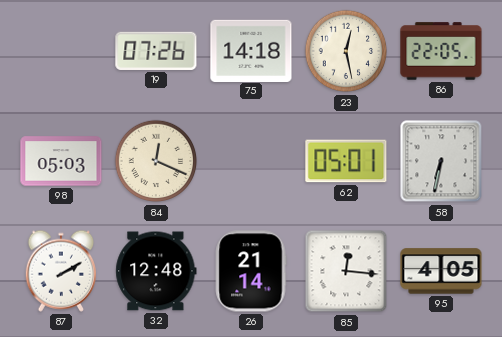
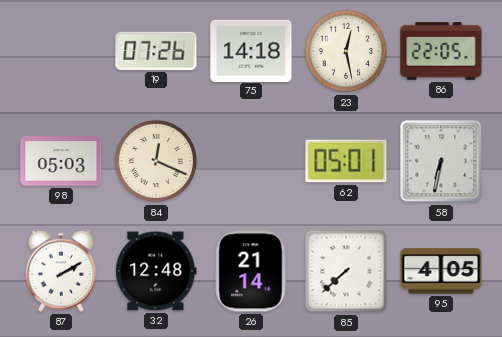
85: 12:16 -> 7:38
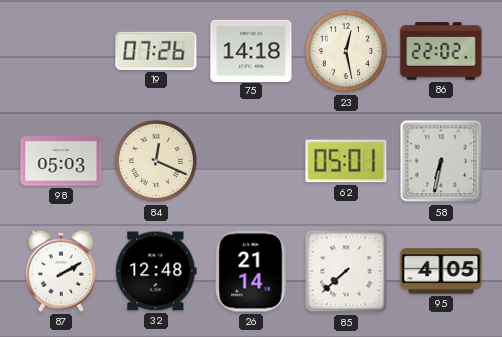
86: 22:05 -> 22:02
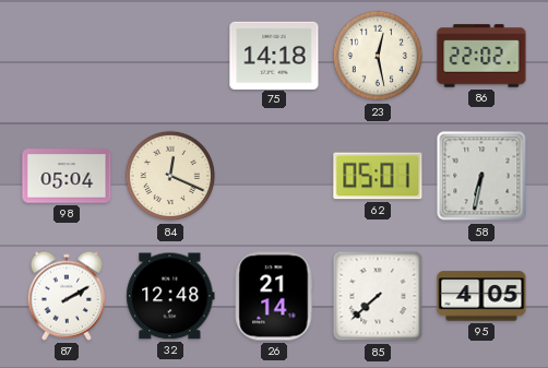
19: 07:26 -> none
98: 05:03 -> 05:04
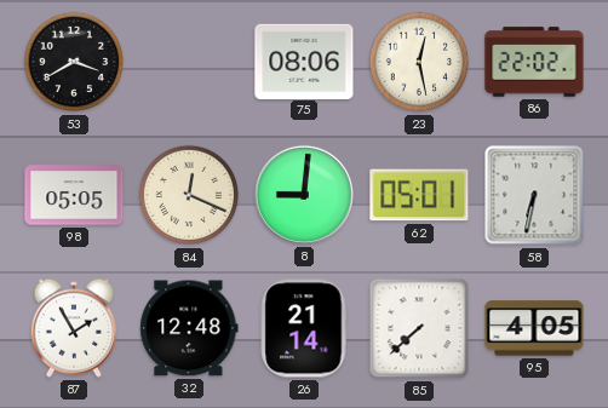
53: none -> 3:40
75: 14:18 -> 08:06
98: 05:04 -> 05:05
8: none -> 9:01
87: 2:10 -> 1:55
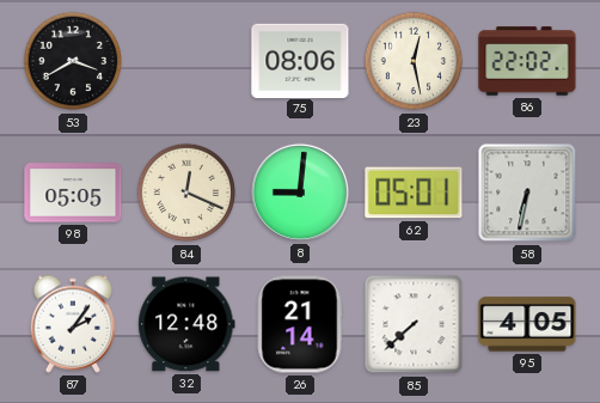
87: 1:55 -> 2:06
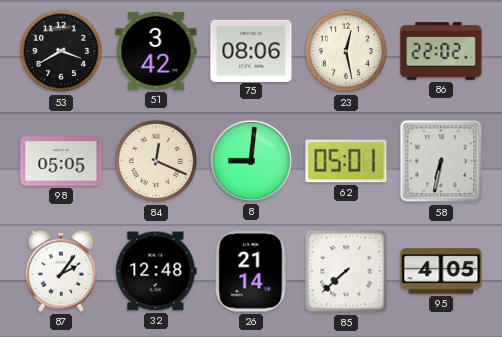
51: none -> 3:42
